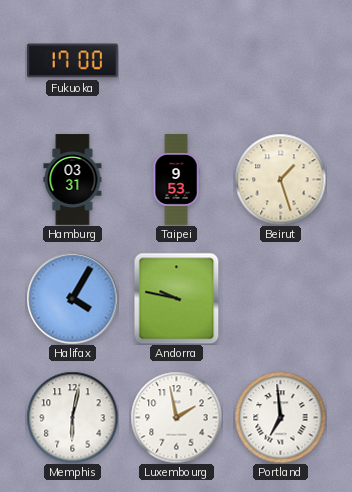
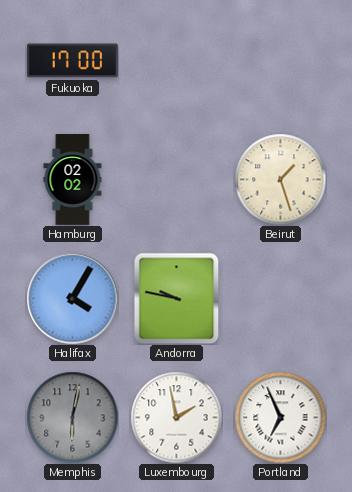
Hamburg: 03:31 -> 02:02
Taipei: 9:53 -> none
Memphis dial: white -> grey
Portland: 6:59 -> 6:56
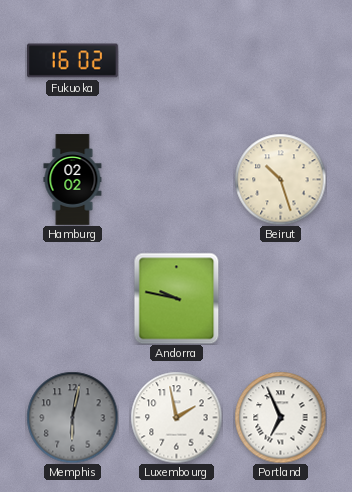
Fukuoka: 17:00 -> 16:02
Beirut: 1:27 -> 10:27
Halifax: 4:05 -> none
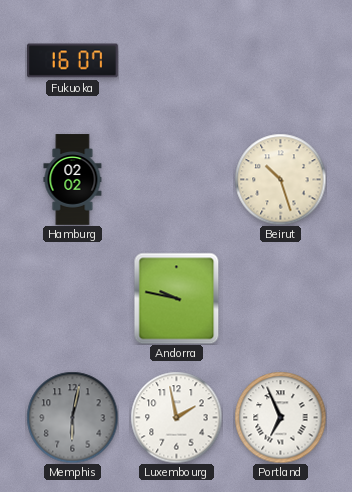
Fukuoka: 16:02 -> 16:07
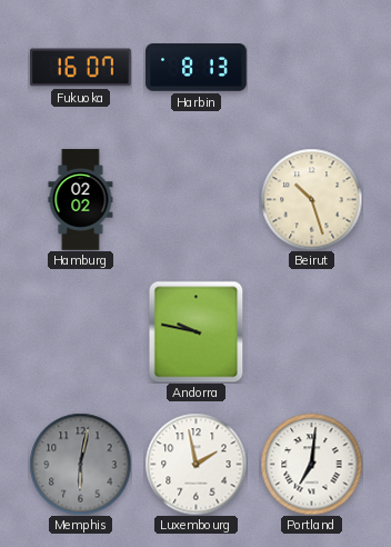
Harbin: none -> 8:13
Portland: 6:56 -> 7:01
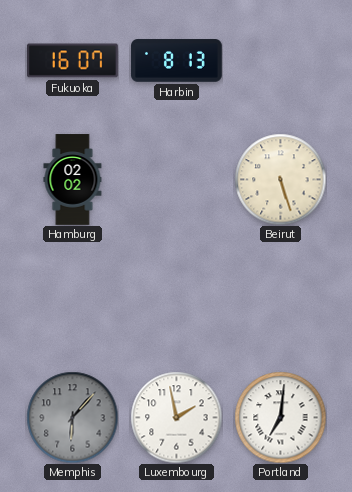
Beirut: 10:27 -> 5:27
Andorra: 9:47 -> none
Memphis: 6:02 -> 6:07
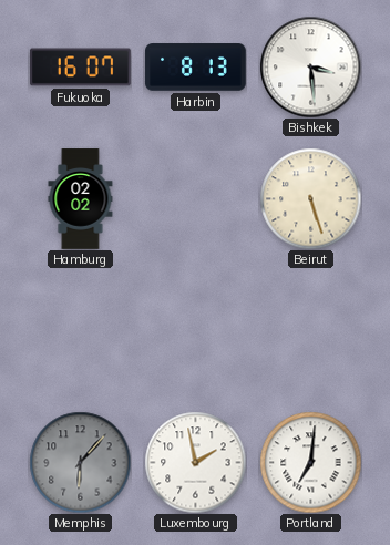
Bishkek: none -> 3:29
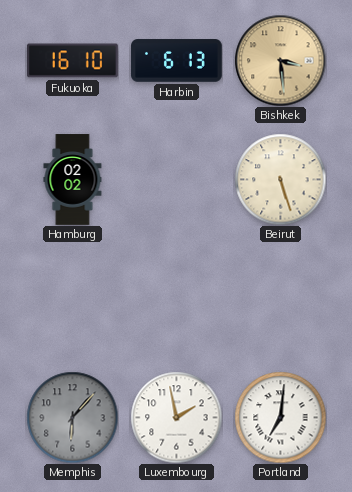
Fukuoka: 16:07 -> 16:10
Harbin: 8:13 -> 6:13
Bishkek dial: white -> champagne
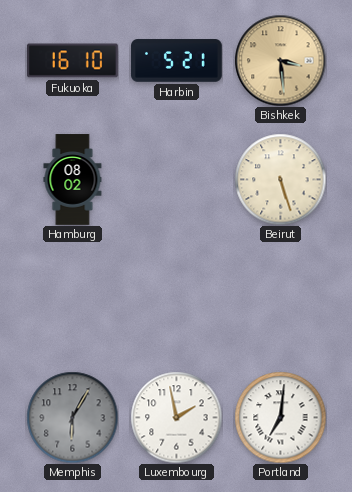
Harbin: 6:13 -> 5:21
Hamburg: 02:02 -> 08:02
Memphis: 6:07 -> 6:05
